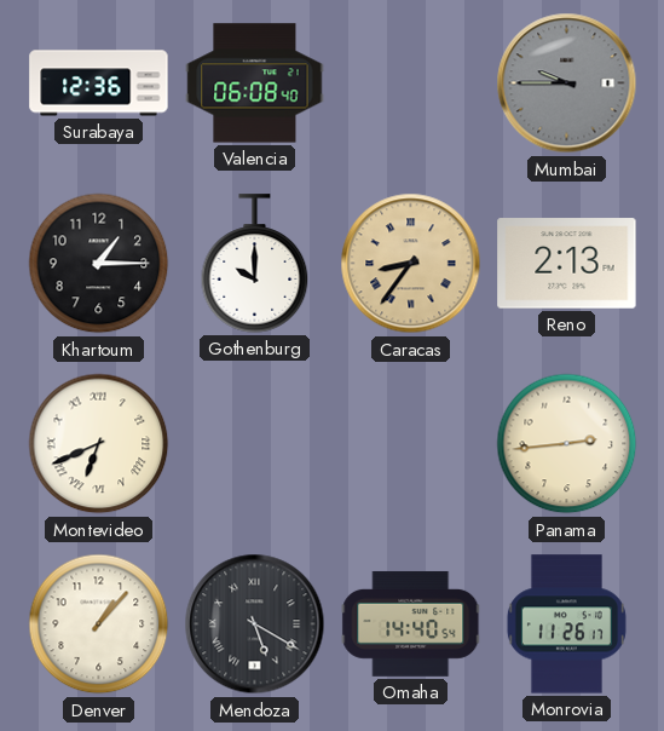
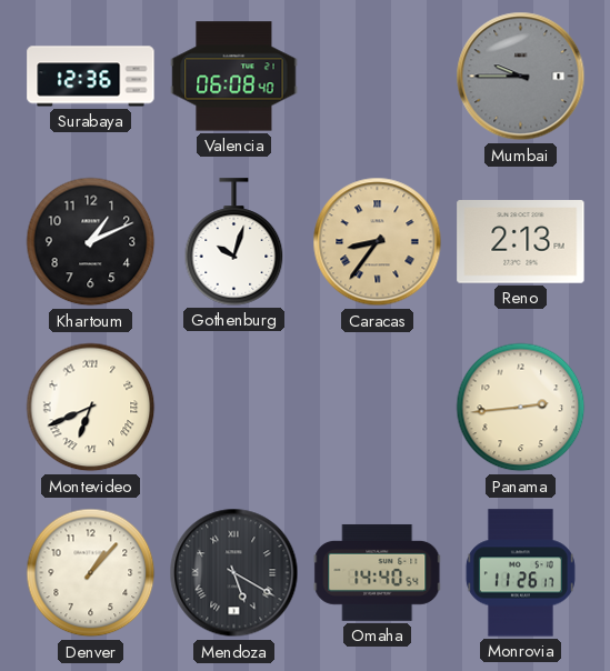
Khartoum: 1:15 -> 1:11
Gothenburg: 10:00 -> 10:03
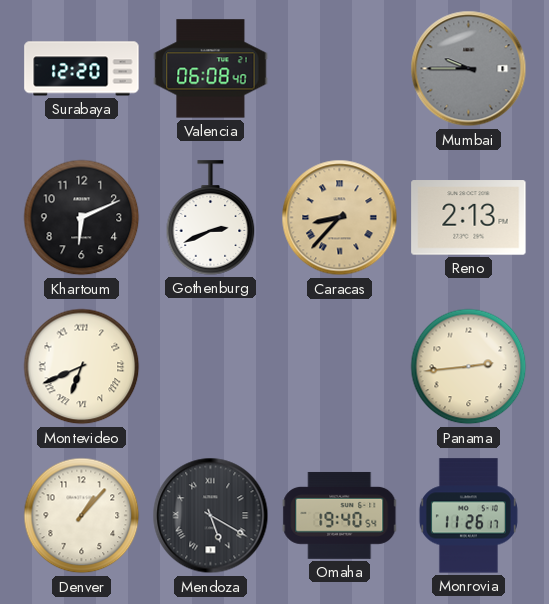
Surabaya: 12:36 -> 12:20
Khartoum: 1:11 -> 6:11
Gothenburg: 10:03 -> 2:41
Caracas: 8:36 -> 8:37
Omaha: 14:40 -> 19:40
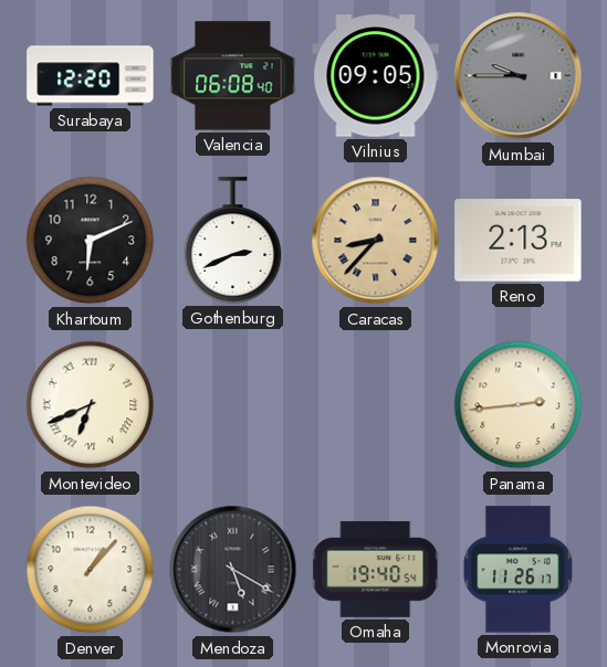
Vilnius: none -> 09:05
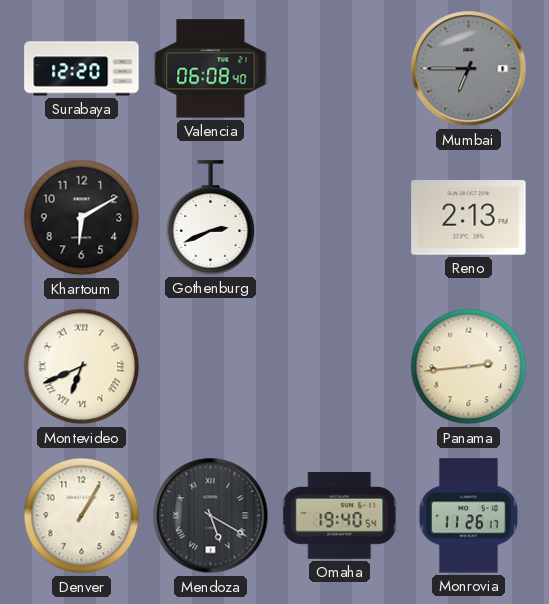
Vilnius: 09:05 -> none
Mumbai: 9:45 -> 6:45
Khartoum: 6:11 -> 6:10
Caracas: 8:37 -> none
Denver: 1:07 -> 1:05
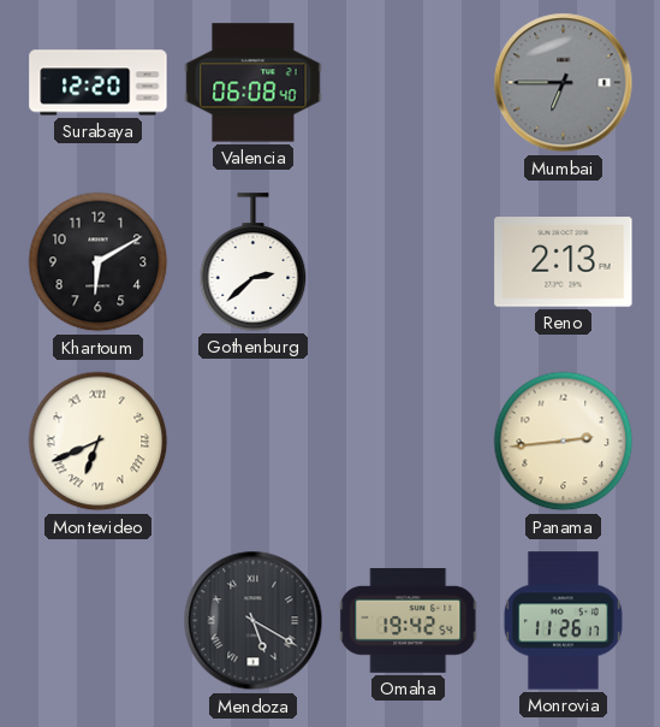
Gothenburg: 2:41 -> 2:38
Denver: 1:05 -> none
Omaha: 19:40 -> 19:42
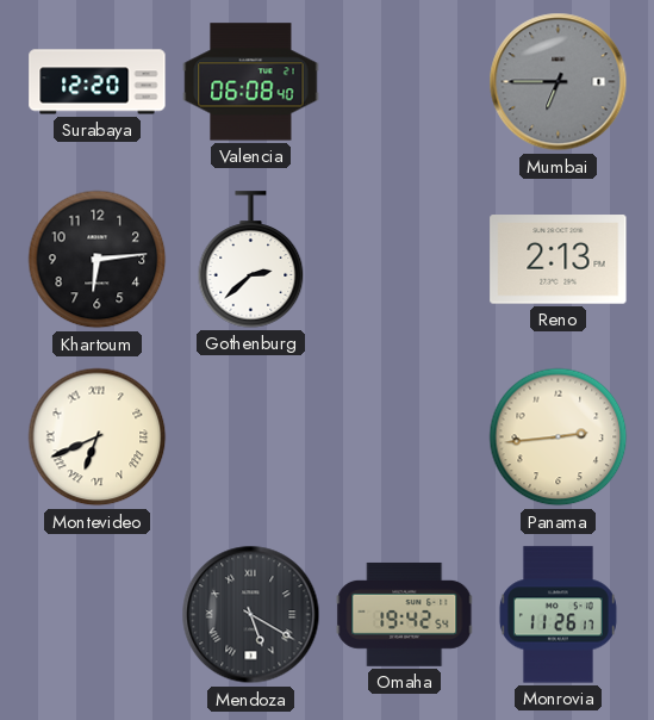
Khartoum: 6:10 -> 6:14
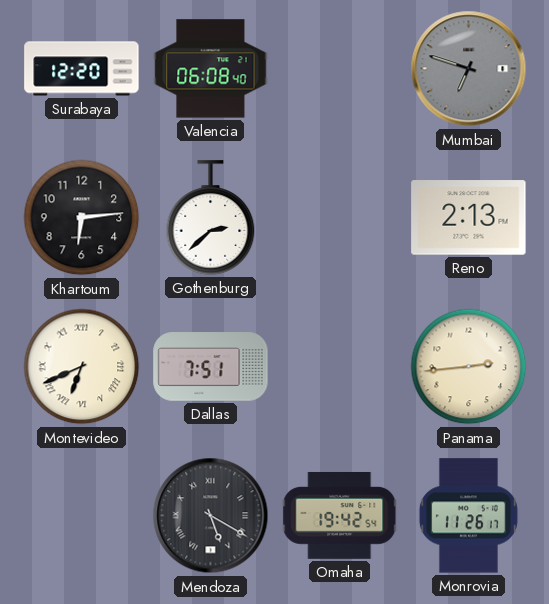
Mumbai: 6:45 -> 6:48
Dallas: none -> 7:51
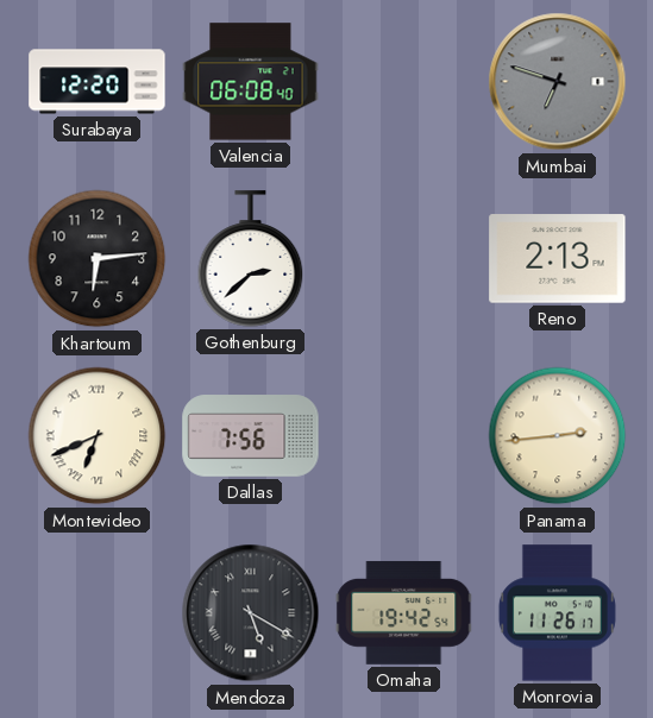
Dallas: 7:51 -> 7:56
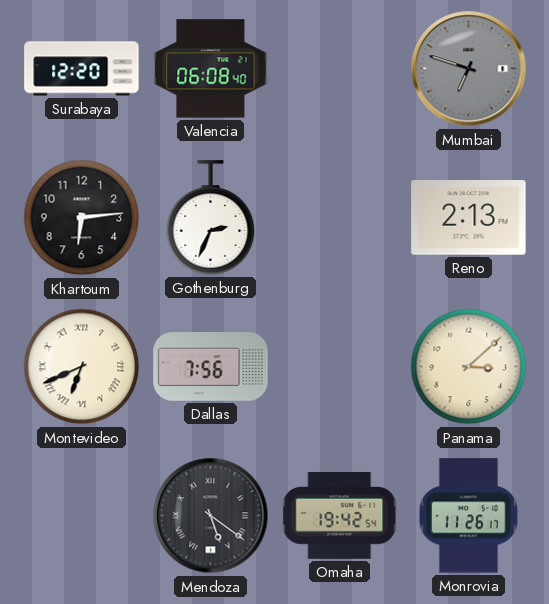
Gothenburg: 2:38 -> 2:34
Panama: 2:44 -> 3:08
Mendoza: 5:20 -> 5:21
